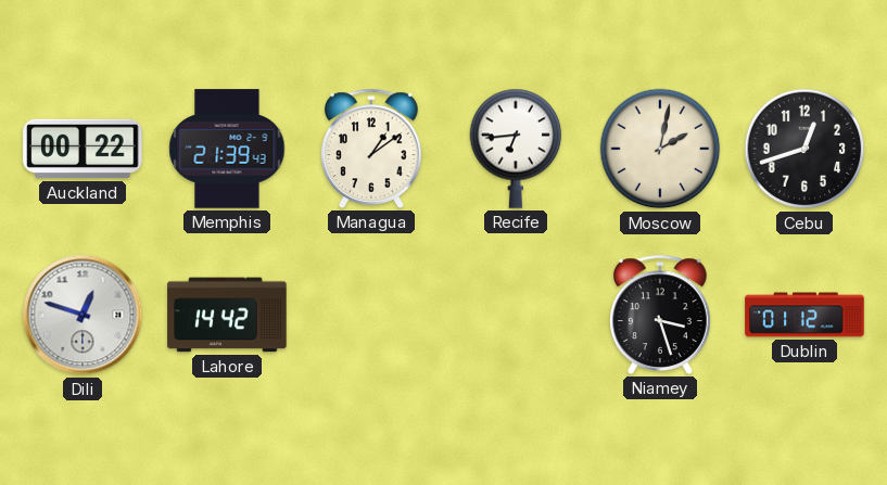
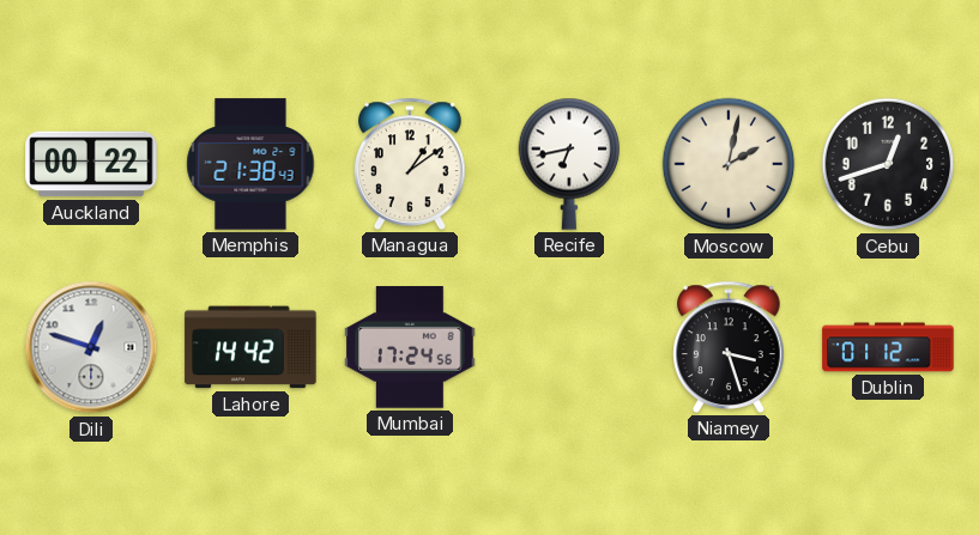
Memphis: 21:39 -> 21:38
Recife: 6:44 -> 6:43
Mumbai: none -> 17:24
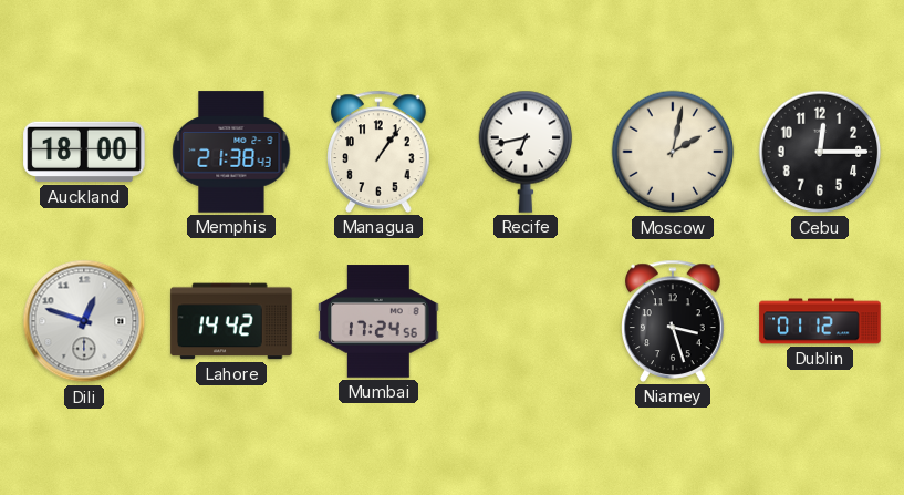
Auckland: 00:22 -> 18:00
Managua: 1:09 -> 1:06
Cebu: 12:42 -> 12:15
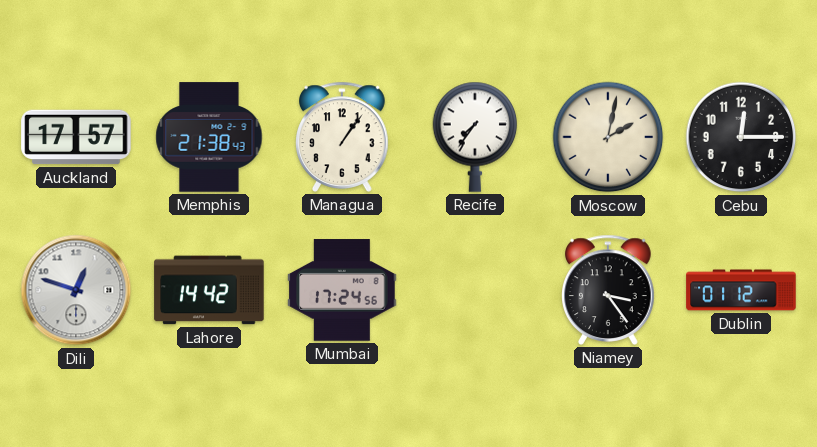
Auckland: 18:00 -> 17:57
Recife: 6:43 -> 7:36
Niamey: 3:27 -> 3:24
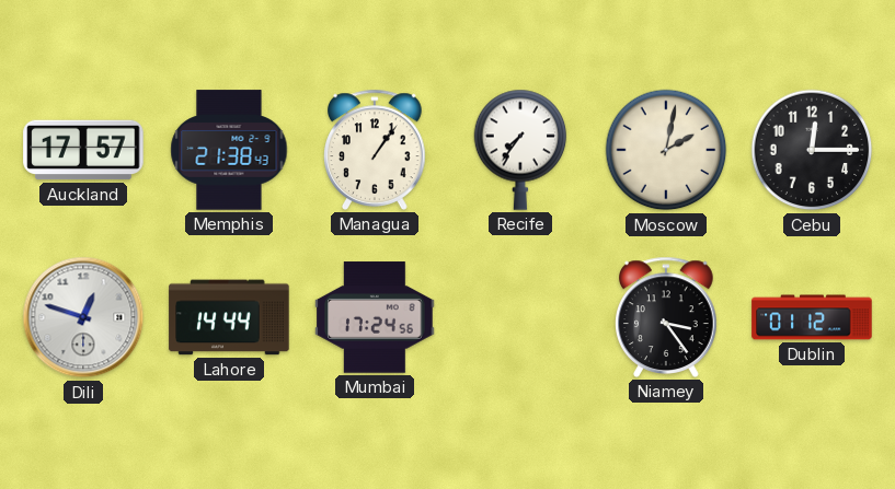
Lahore: 14:42 -> 14:44
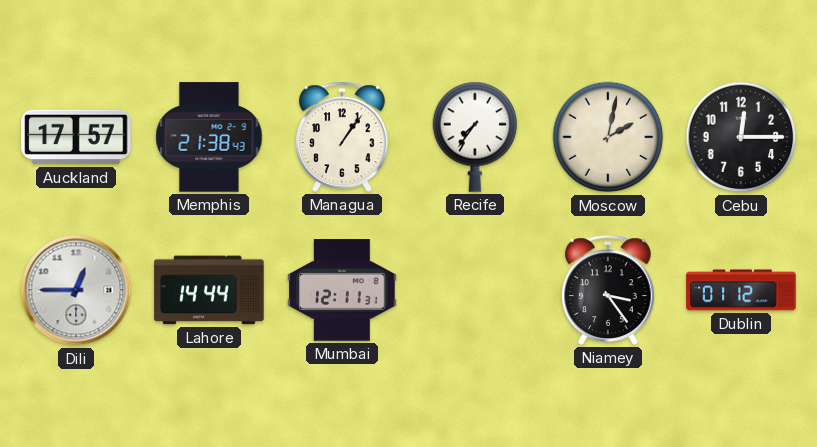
Dili: 12:48 -> 12:45
Mumbai: 17:24 -> 12:11
